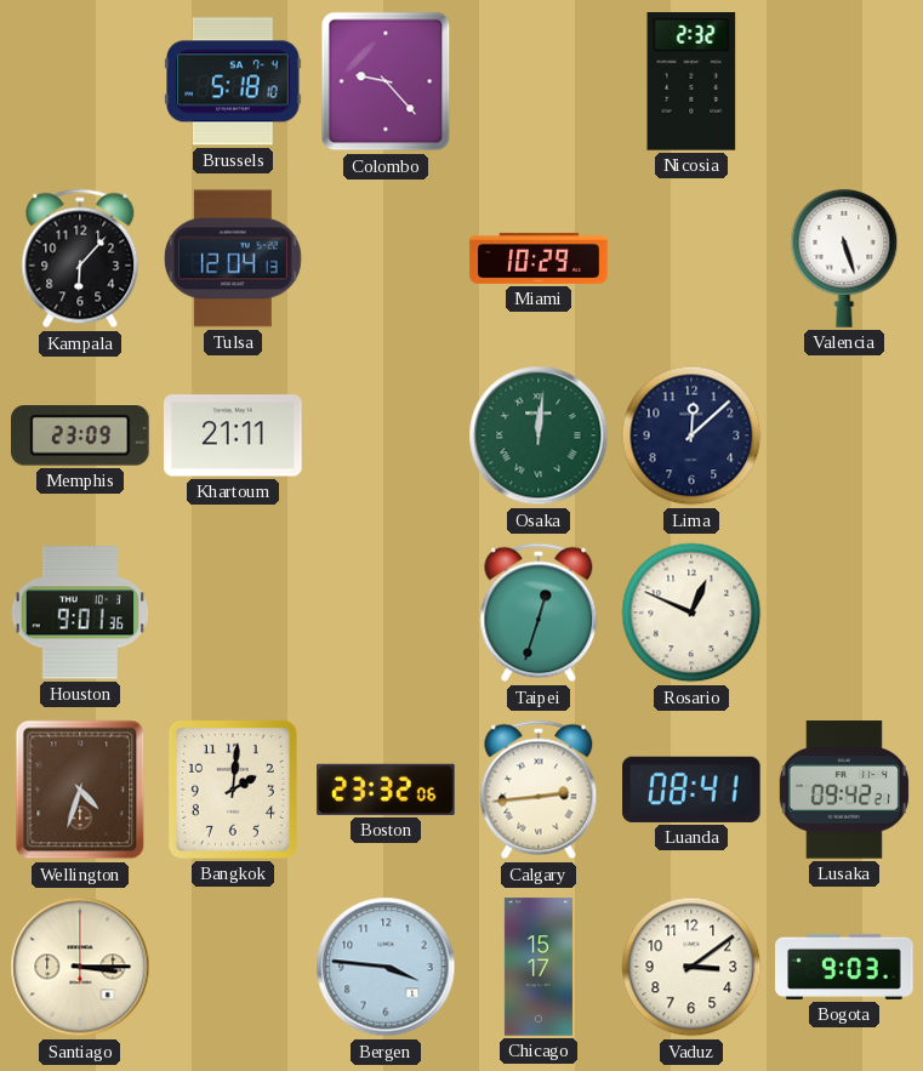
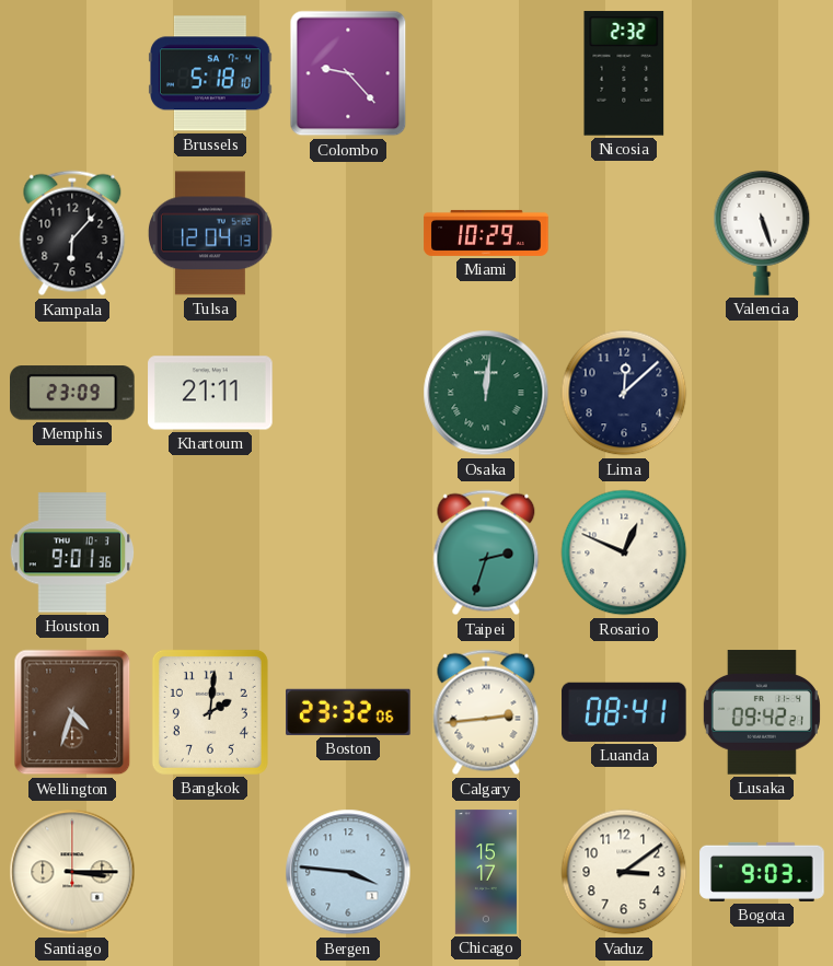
Taipei: 12:33 -> 2:33
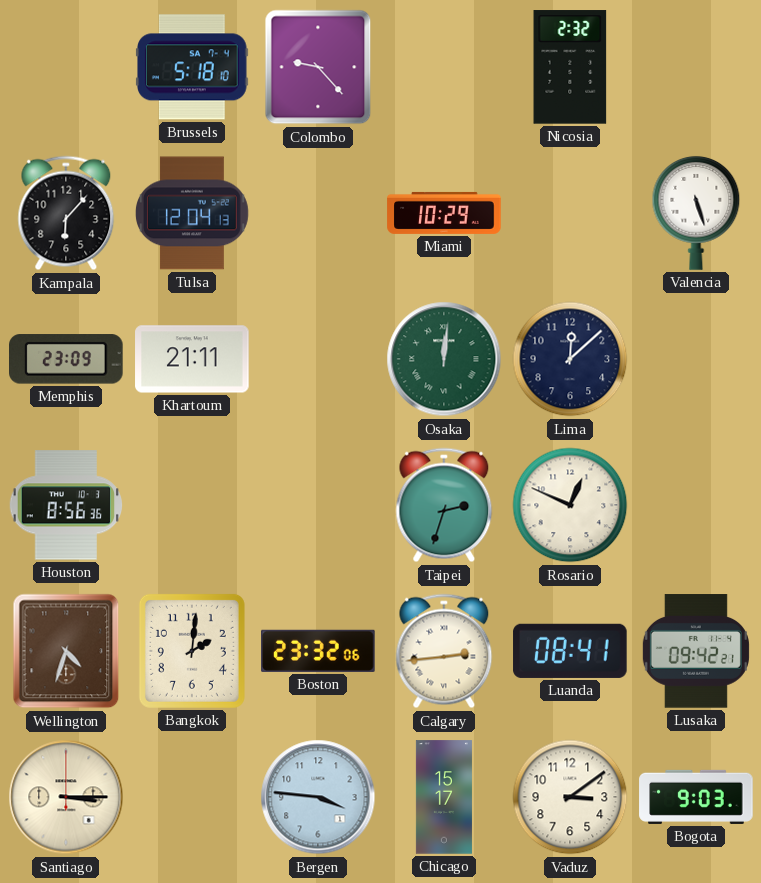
Houston: 9:01 -> 8:56
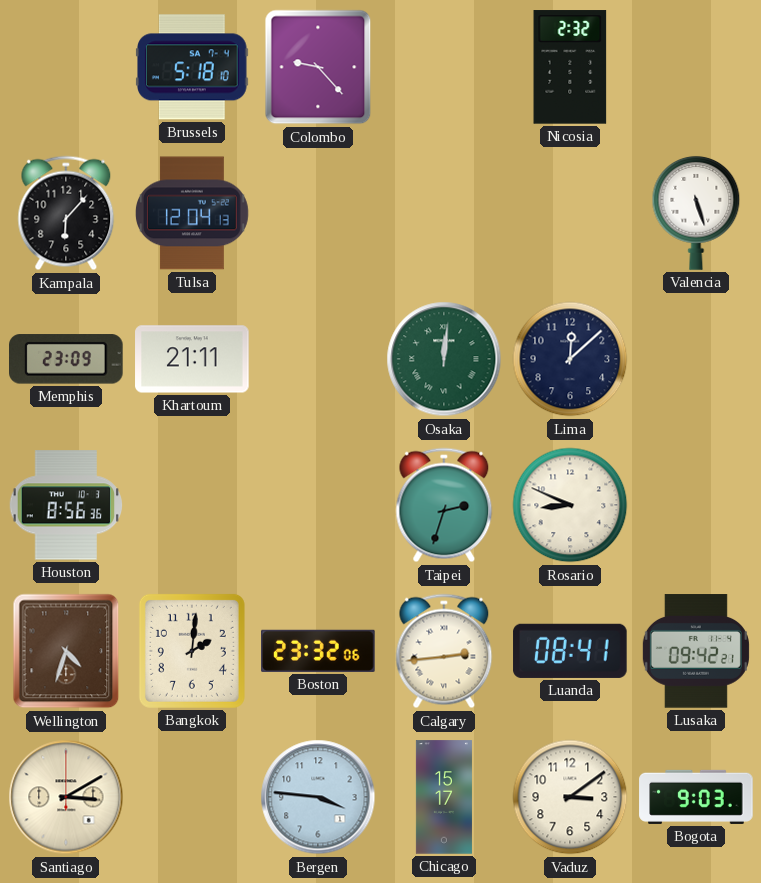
Miami: 10:29 -> none
Rosario: 12:49 -> 8:49
Santiago: 3:15 -> 3:10
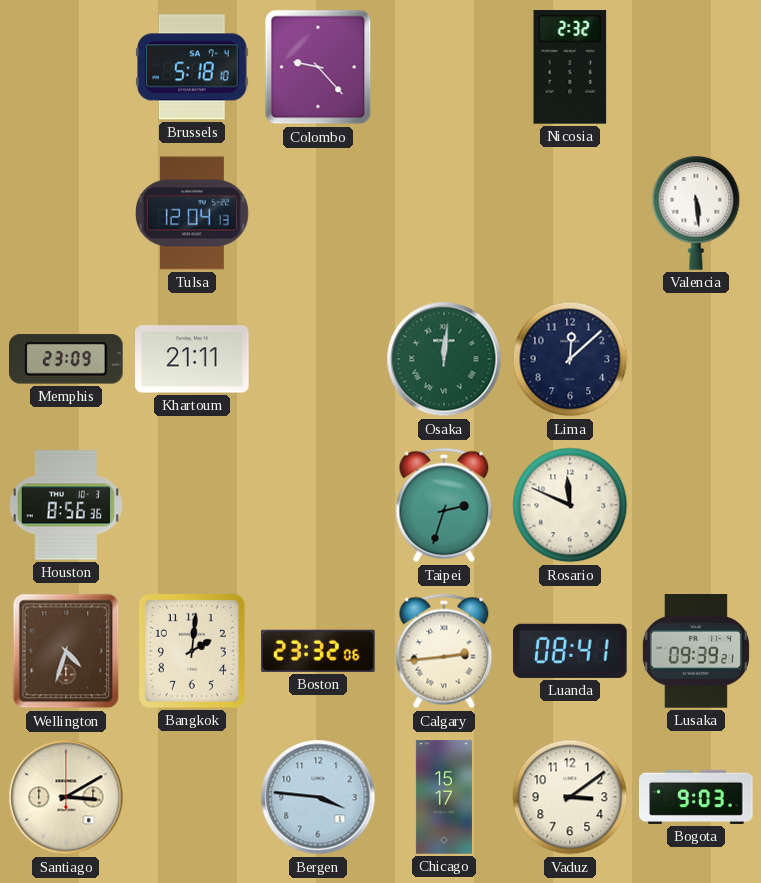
Kampala: 6:07 -> none
Valencia: 5:27 -> 5:29
Rosario: 8:49 -> 11:49
Lusaka: 09:42 -> 09:39
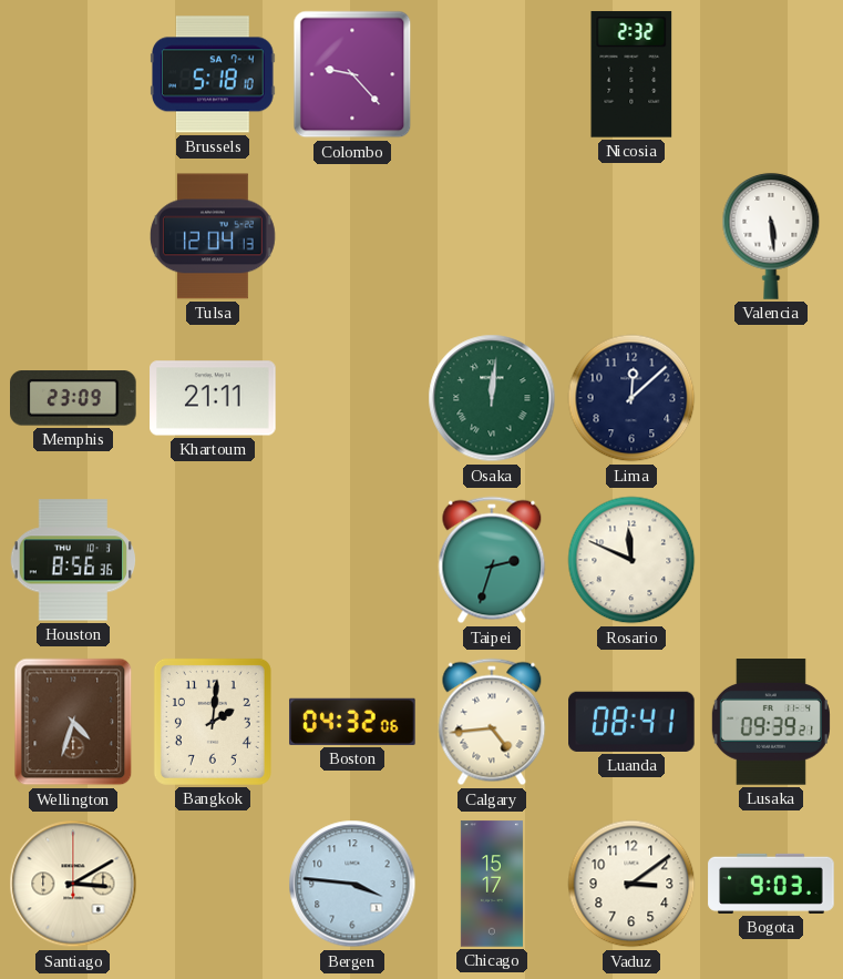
Boston: 23:32 -> 04:32
Calgary: 2:44 -> 4:44
